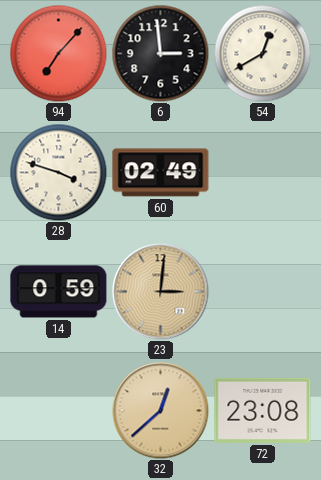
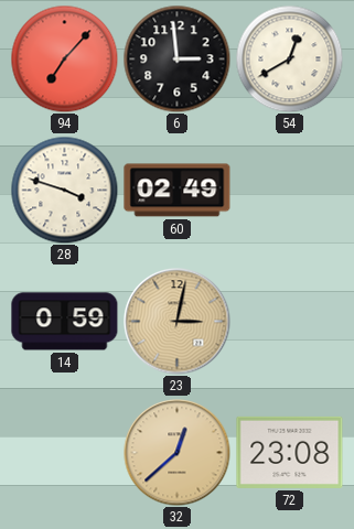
23: 3:01 -> 3:02
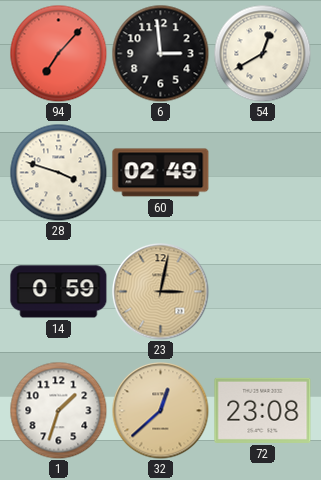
1: none -> 1:33
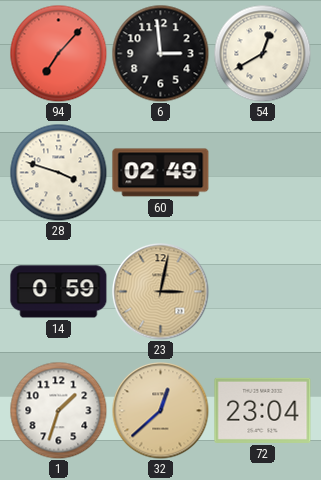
72: 23:08 -> 23:04
